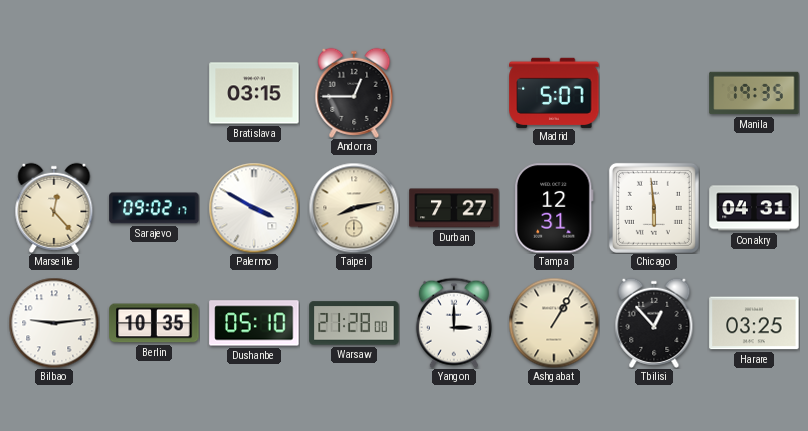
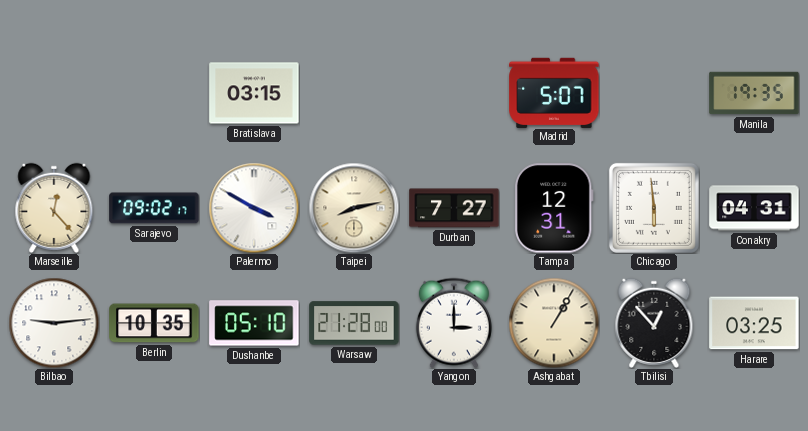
Andorra: 12:45 -> none
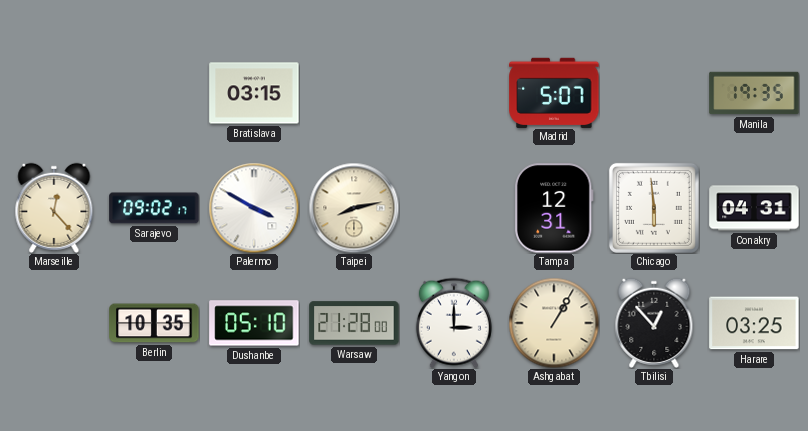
Durban: 7:27 -> none
Bilbao: 9:14 -> none
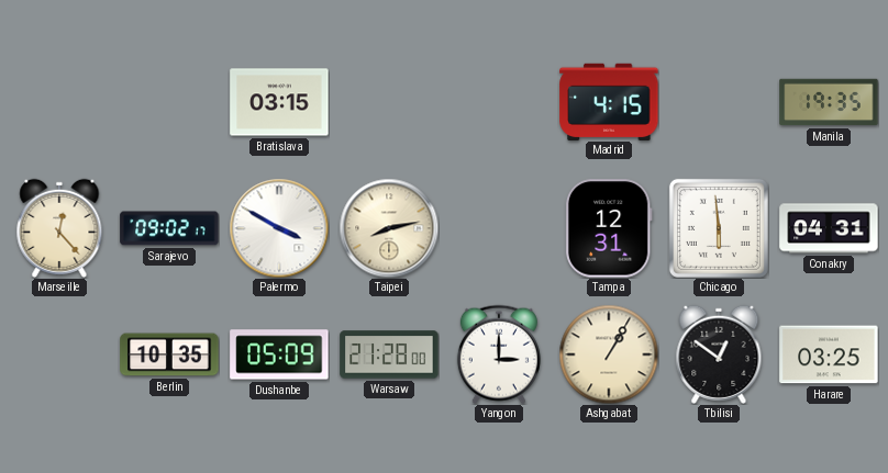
Madrid: 5:07 -> 4:15
Dushanbe: 05:10 -> 05:09
Tbilisi: 12:53 -> 12:51
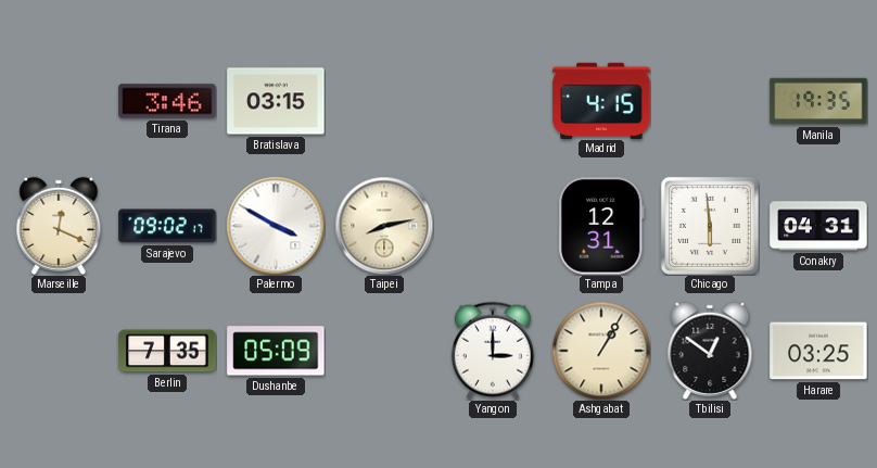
Tirana: none -> 3:46
Marseille: 12:23 -> 12:19
Berlin: 10:35 -> 7:35
Warsaw: 21:28 -> none
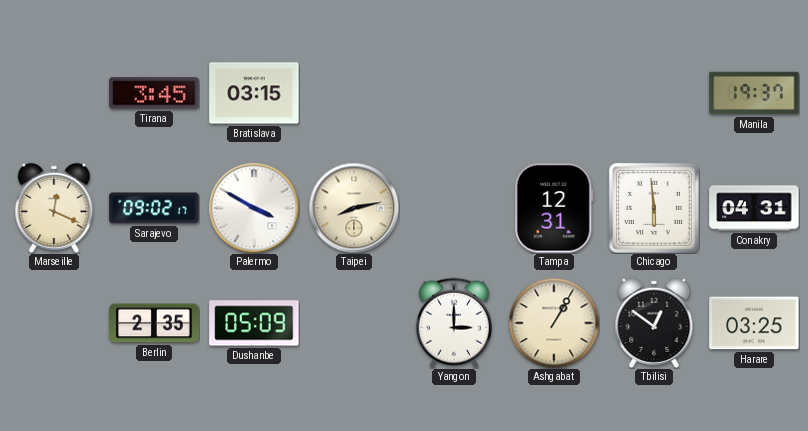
Tirana: 3:46 -> 3:45
Madrid: 4:15 -> none
Manila: 19:35 -> 19:37
Berlin: 7:35 -> 2:35
